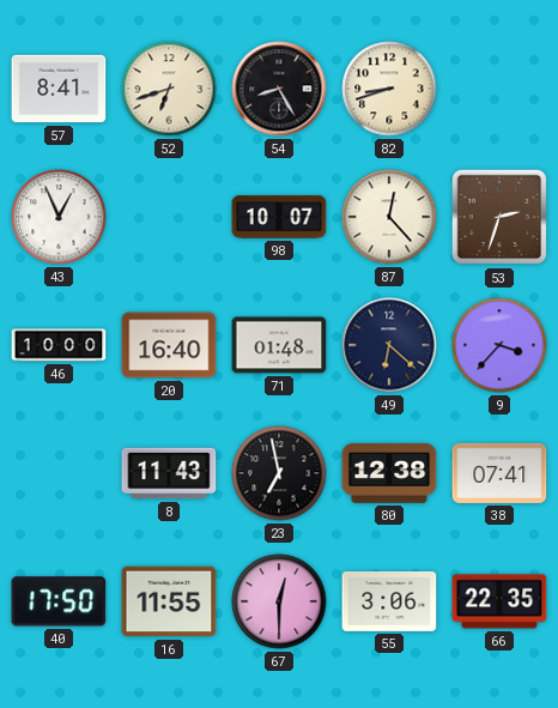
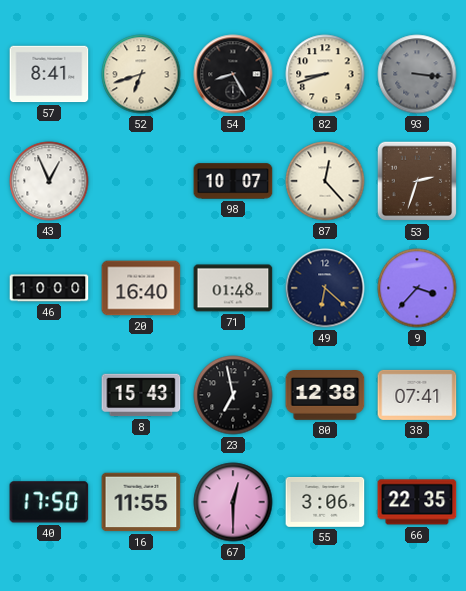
93: none -> 3:16
8: 11:43 -> 15:43
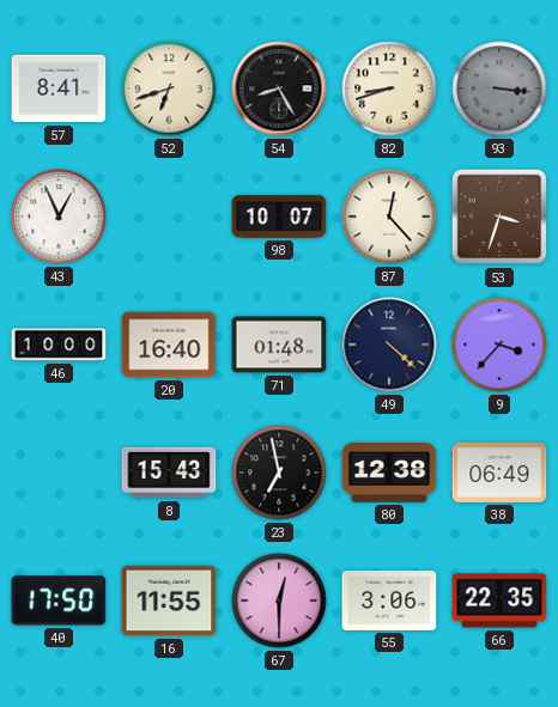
53: 2:33 -> 3:33
49: 6:22 -> 4:22
38: 07:41 -> 06:49
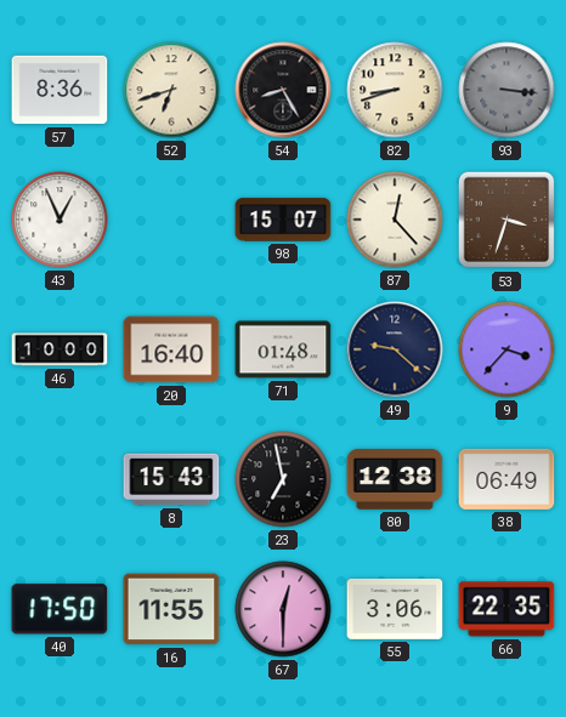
57: 8:41 -> 8:36
98: 10:07 -> 15:07
49: 4:22 -> 9:22
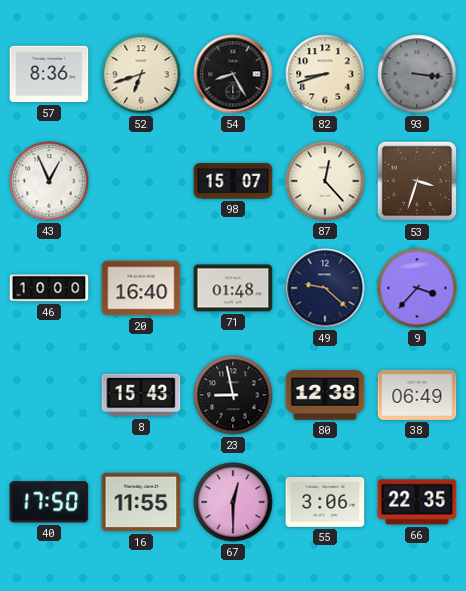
23: 6:58 -> 8:58
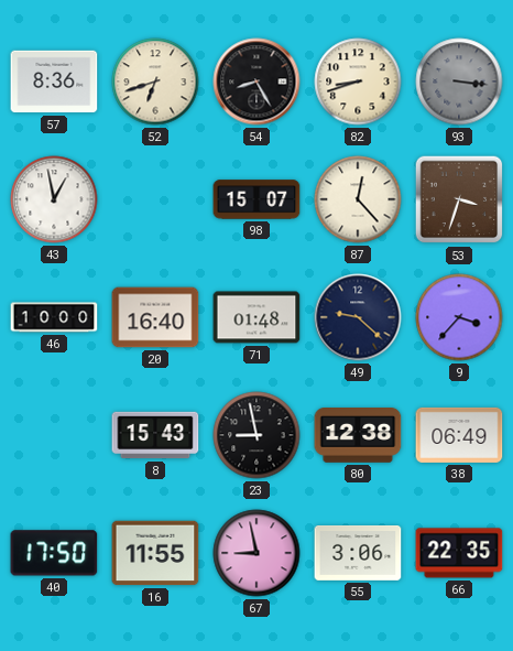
43: 12:56 -> 12:58
67: 12:30 -> 8:58
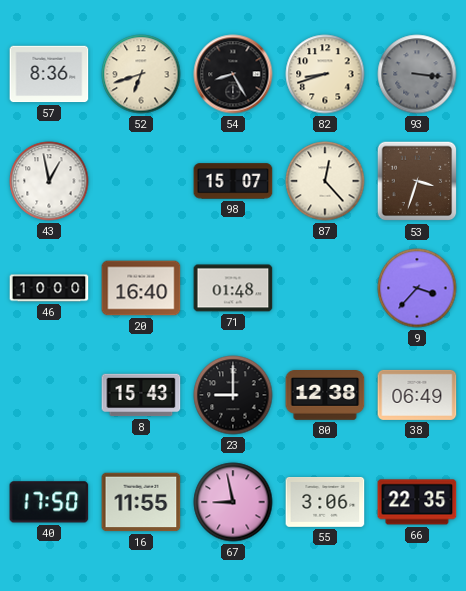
49: 9:22 -> none
23: 8:58 -> 9:00
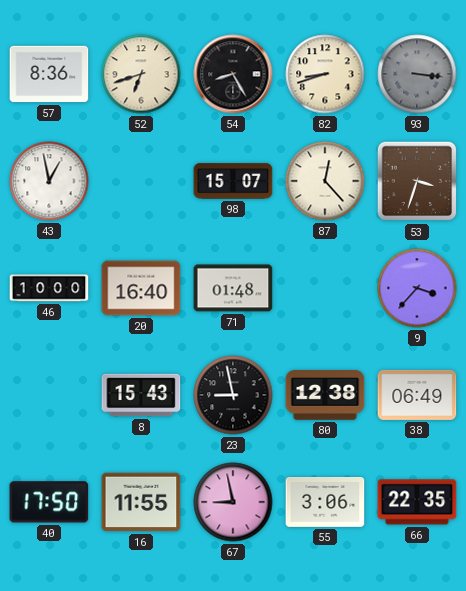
23: 9:00 -> 8:58
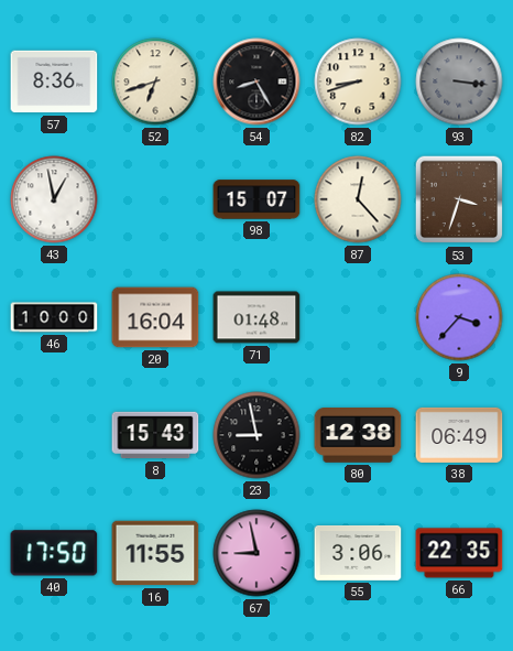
20: 16:40 -> 16:04
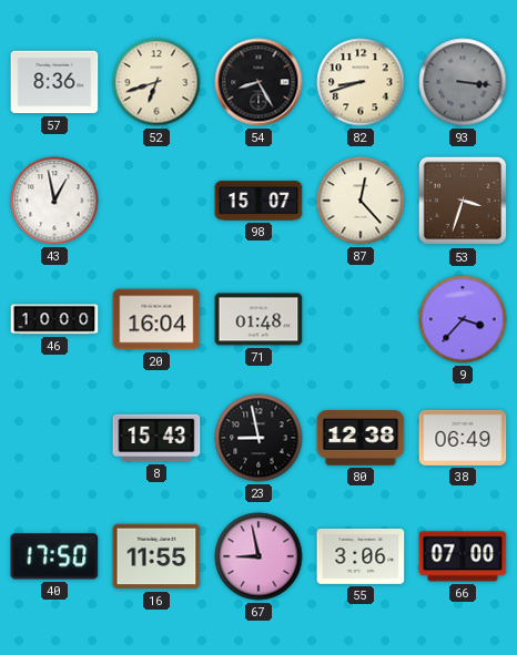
66: 22:35 -> 07:00
